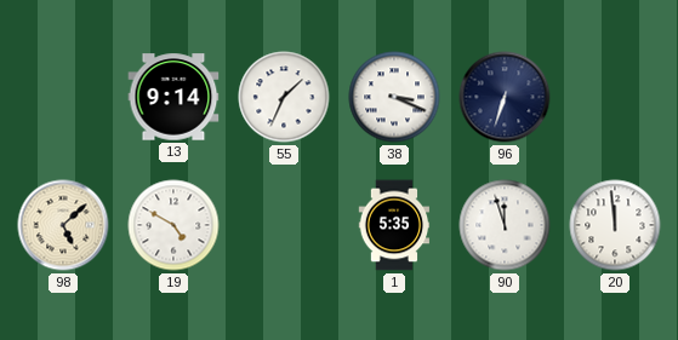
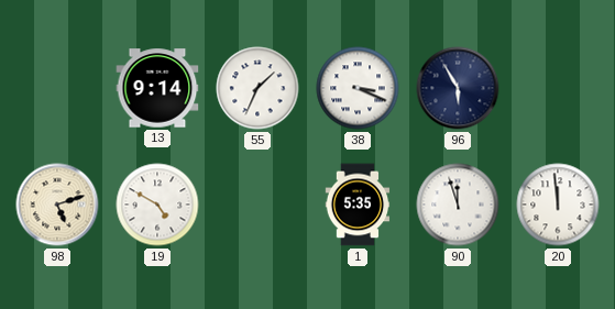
96: 6:33 -> 5:55
98: 5:08 -> 5:12
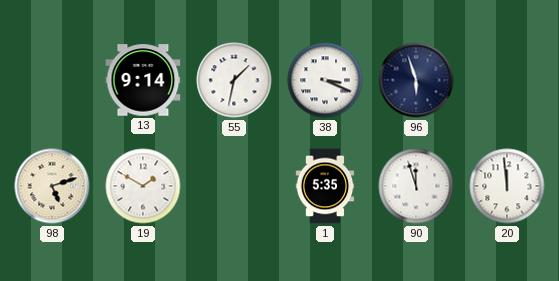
55: 1:34 -> 1:32
96: 5:55 -> 5:57
19: 4:50 -> 1:50
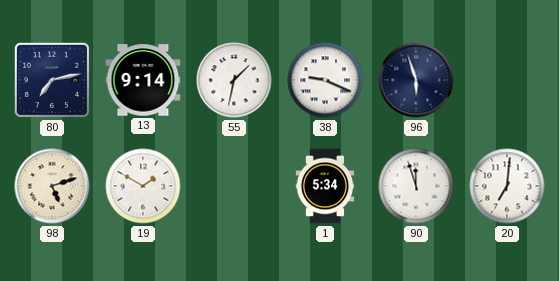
80: none -> 7:13
38: 3:19 -> 9:19
1: 5:35 -> 5:34
20: 11:59 -> 7:01
